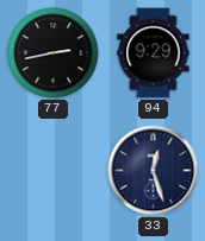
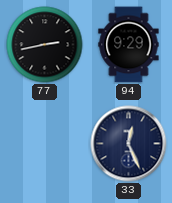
33: 12:27 -> 12:26
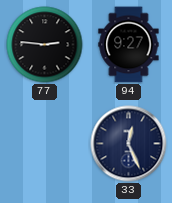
77: 2:43 -> 2:46
94: 9:29 -> 9:27
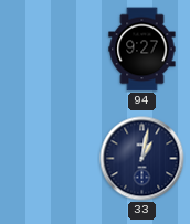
77: 2:46 -> none
33: 12:26 -> 1:02
